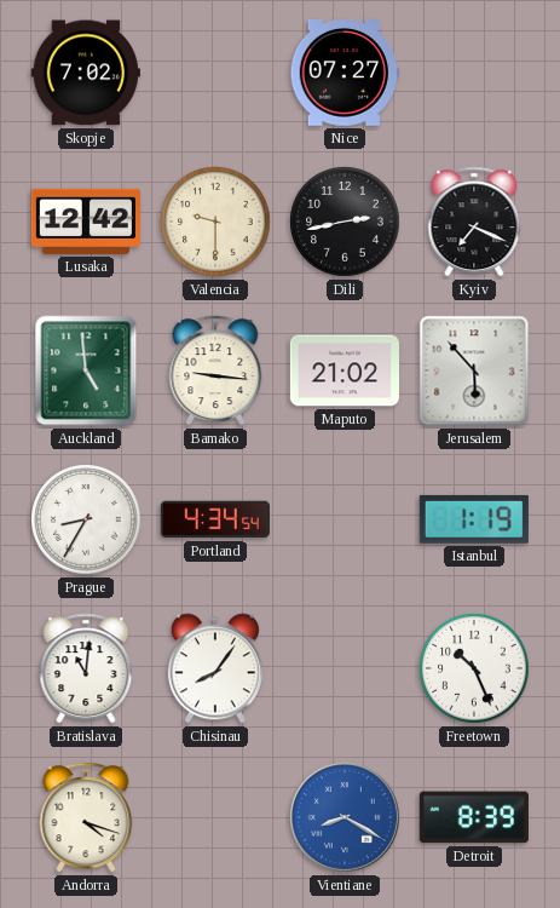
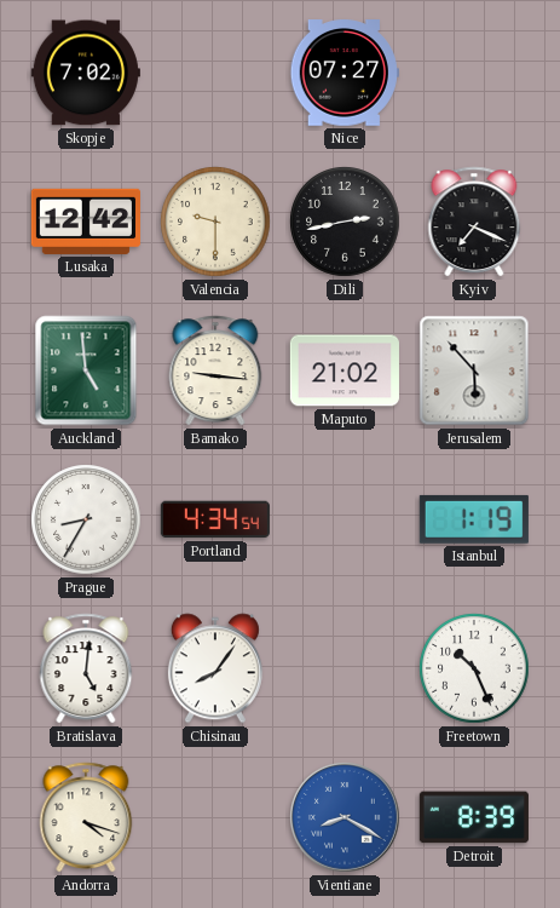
Bratislava: 11:01 -> 5:01
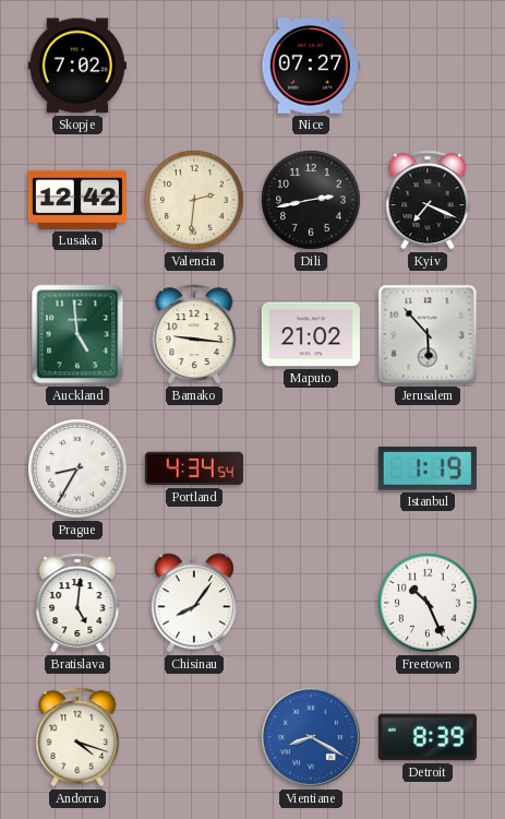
Valencia: 9:30 -> 2:31
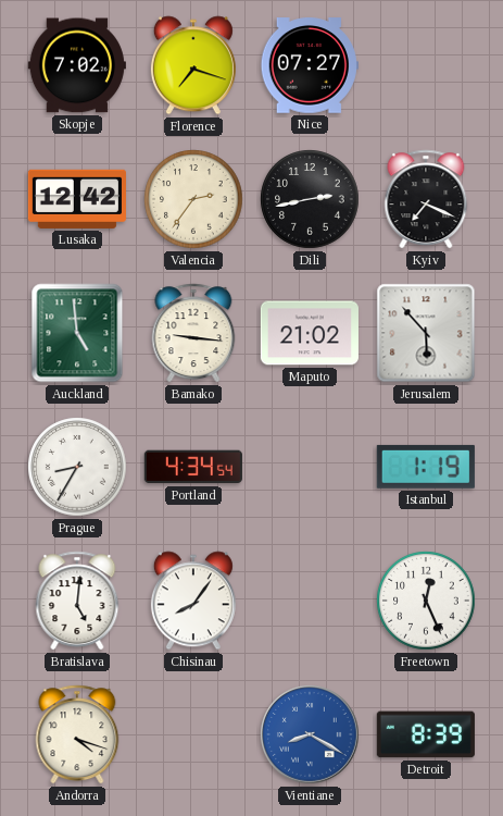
Florence: none -> 7:18
Valencia: 2:31 -> 2:36
Freetown: 10:26 -> 12:26
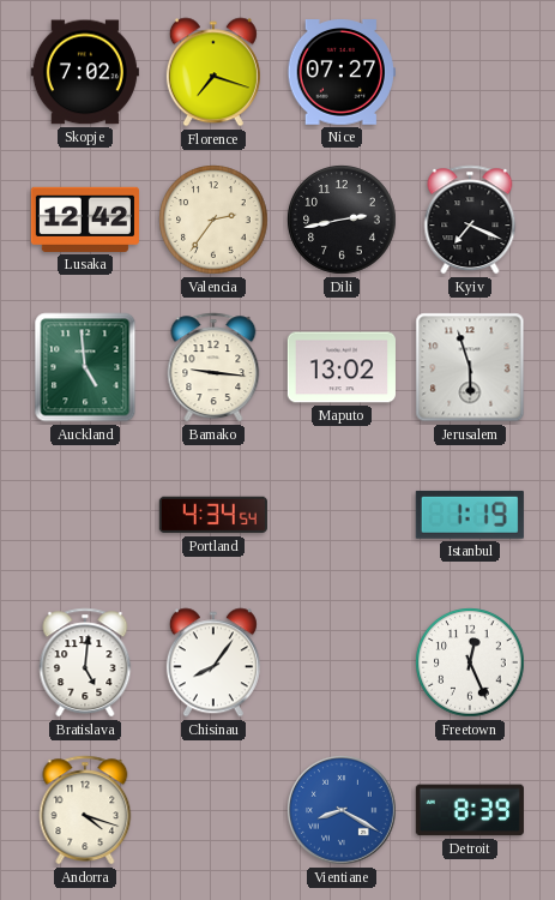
Maputo: 21:02 -> 13:02
Jerusalem: 5:53 -> 5:57
Prague: 8:35 -> none
